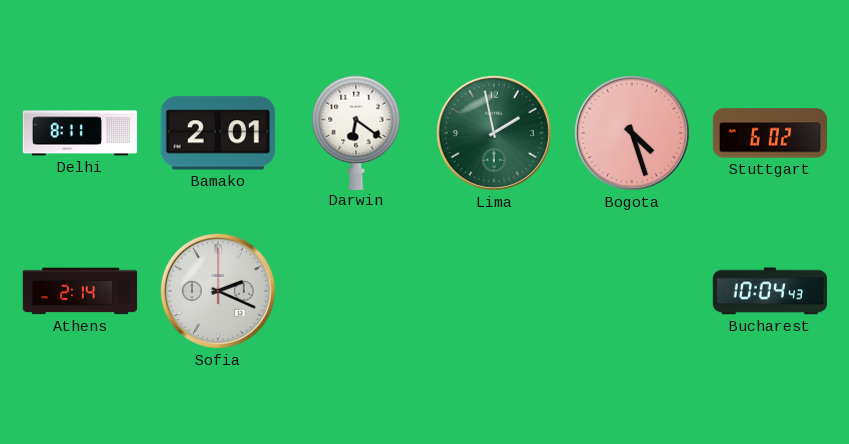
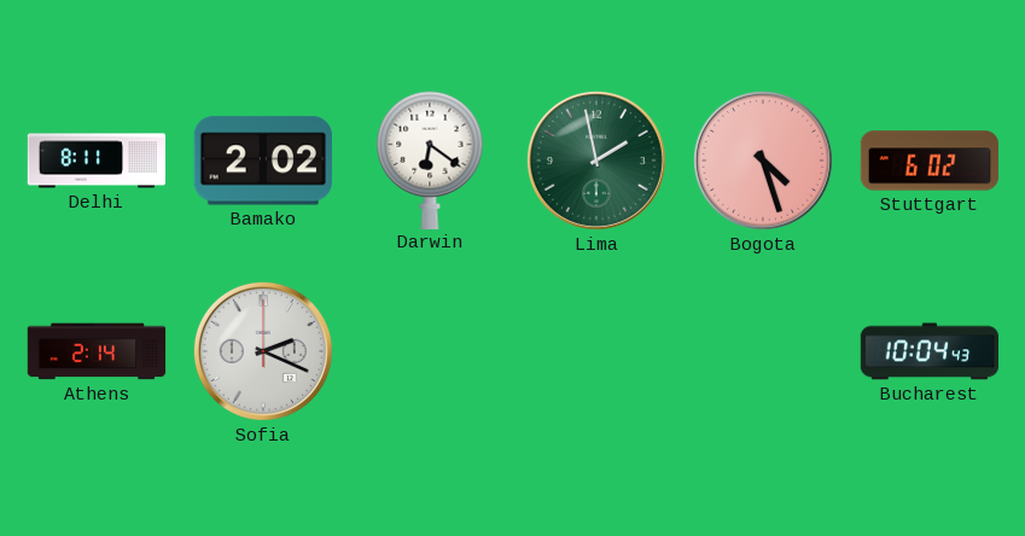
Bamako: 2:01 -> 2:02
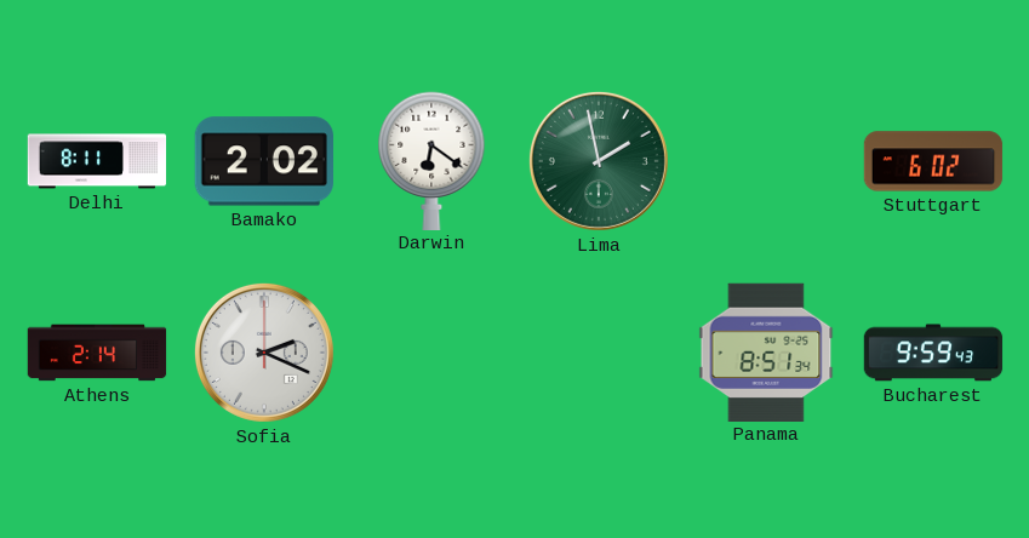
Bogota: 4:27 -> none
Panama: none -> 8:51
Bucharest: 10:04 -> 9:59
